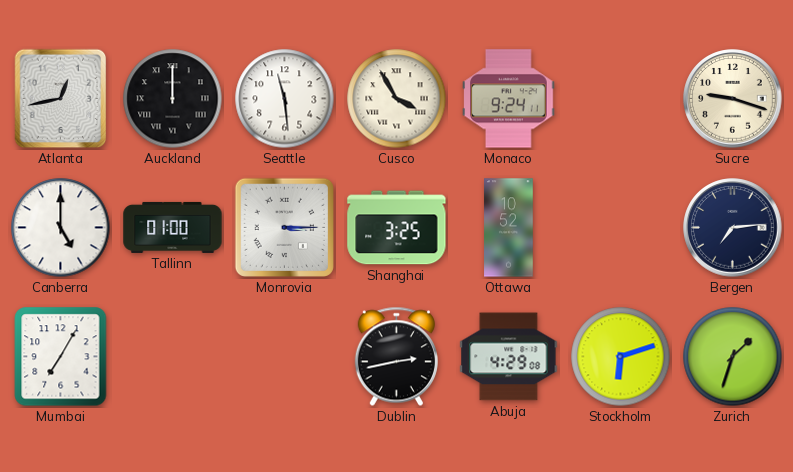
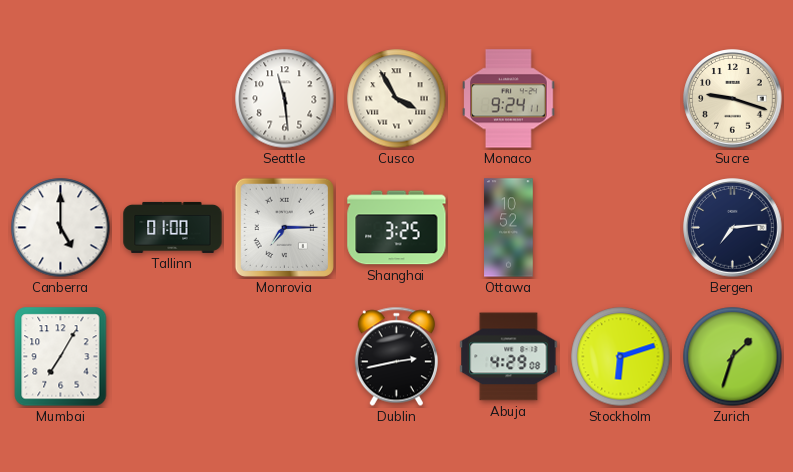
Atlanta: 12:43 -> none
Auckland: 12:00 -> none
Monrovia: 3:15 -> 7:15
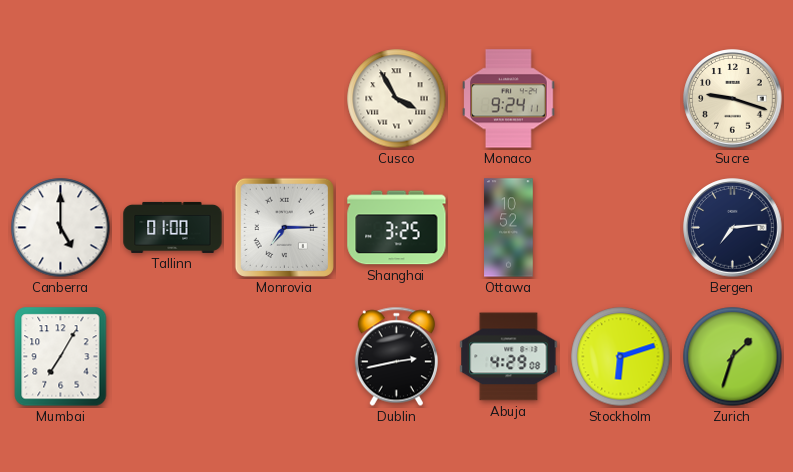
Seattle: 11:29 -> none
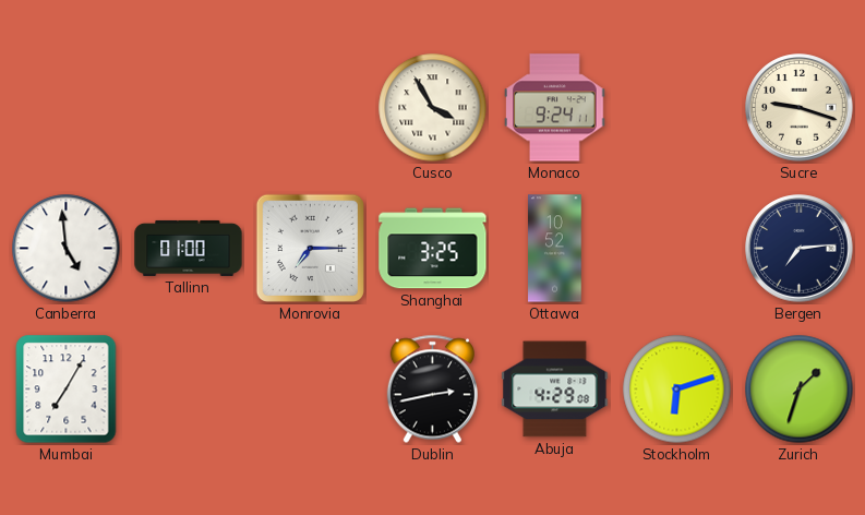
Canberra: 5:00 -> 4:59
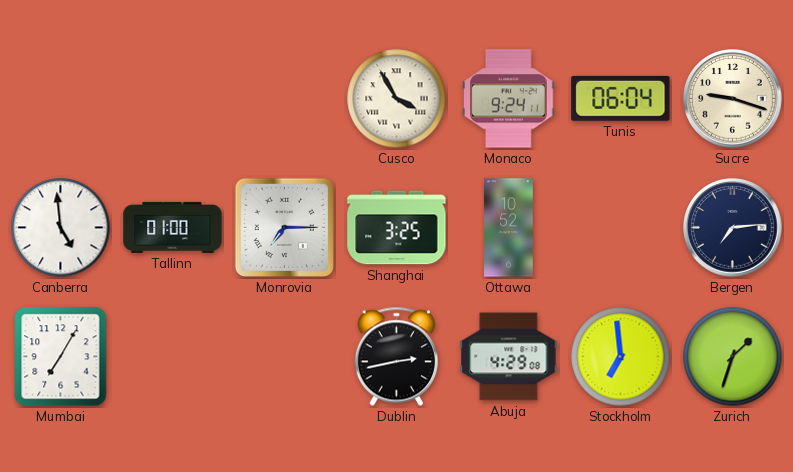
Tunis: none -> 06:04
Stockholm: 6:12 -> 6:59
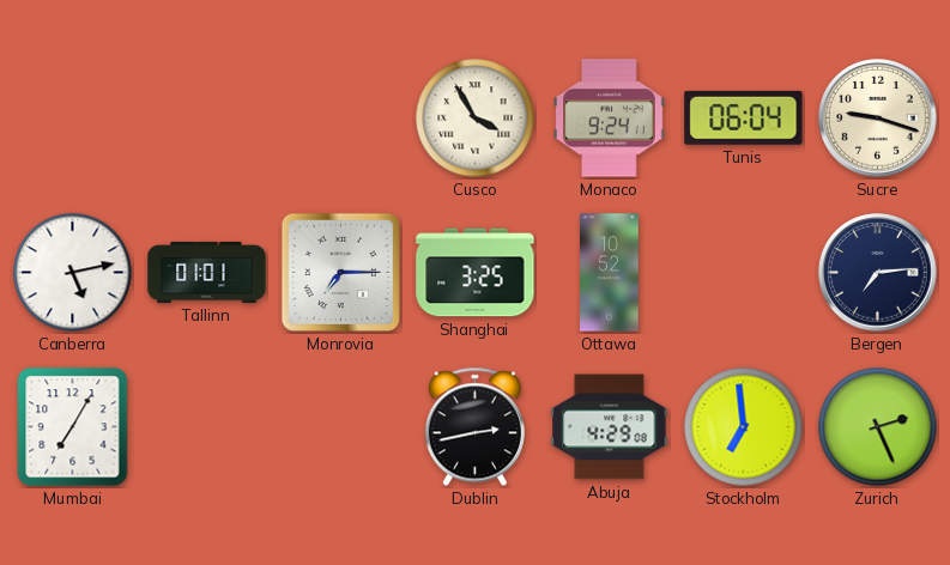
Canberra: 4:59 -> 5:13
Tallinn: 01:00 -> 01:01
Zurich: 1:33 -> 2:26
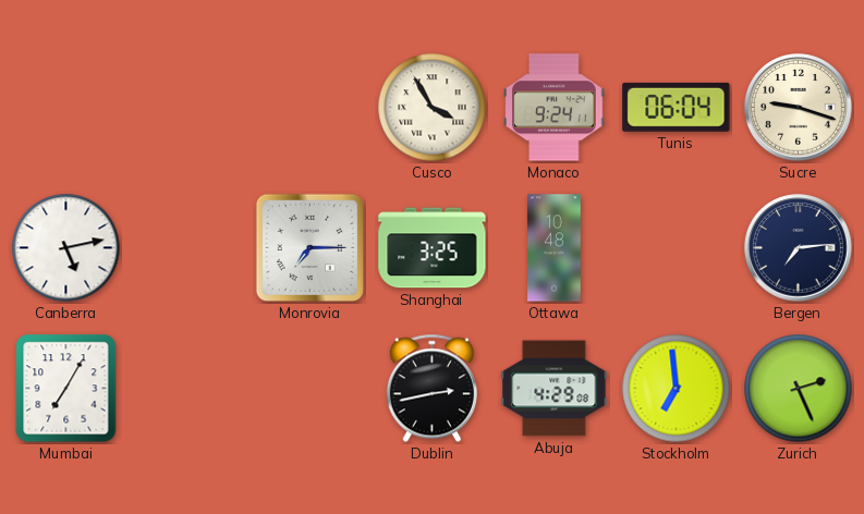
Tallinn: 01:01 -> none
Ottawa: 10:52 -> 10:48
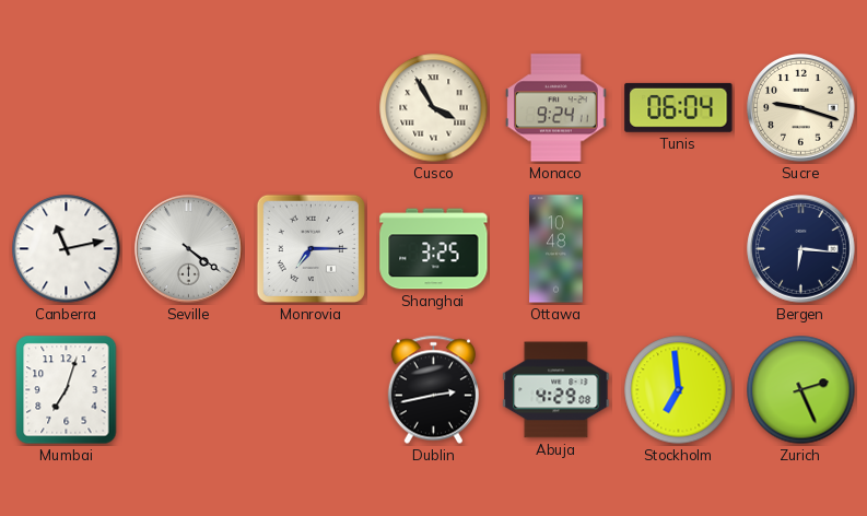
Canberra: 5:13 -> 11:13
Seville: none -> 4:21
Bergen: 7:14 -> 6:16
Mumbai: 7:05 -> 7:03
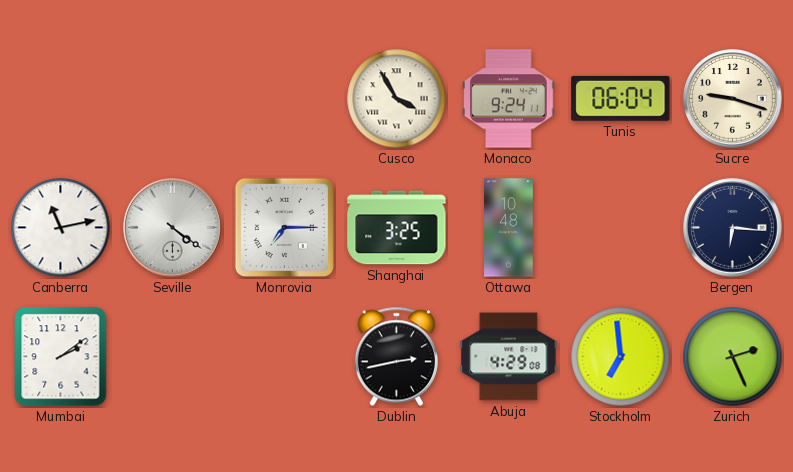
Mumbai: 7:03 -> 2:09
